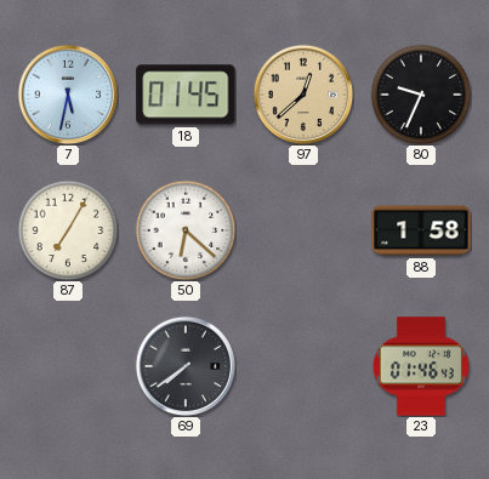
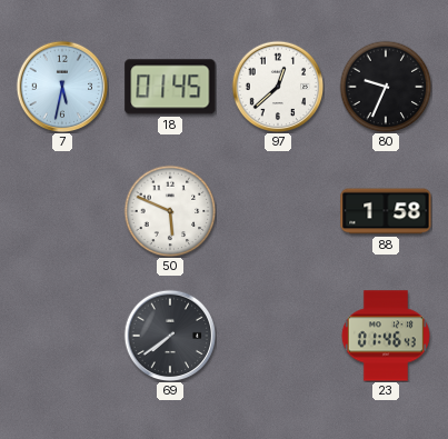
97 dial: champagne -> white
87: 7:05 -> none
50: 6:22 -> 5:49
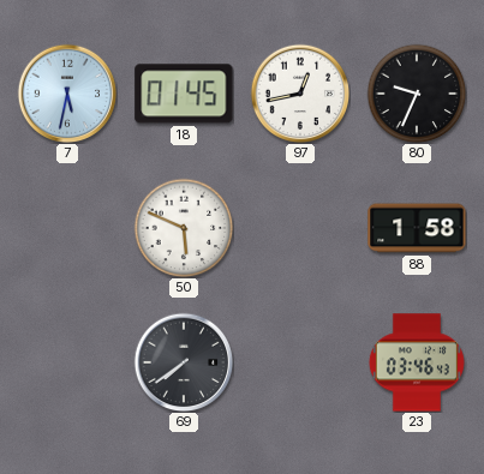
97: 12:38 -> 12:43
23: 01:46 -> 03:46
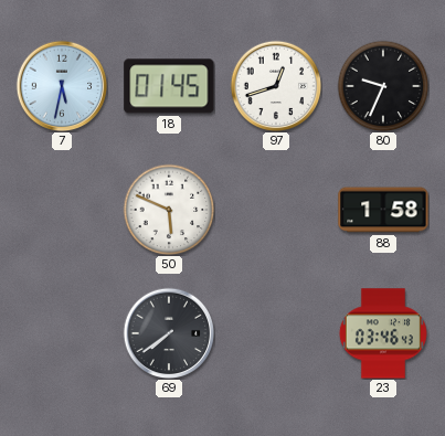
97: 12:43 -> 12:42
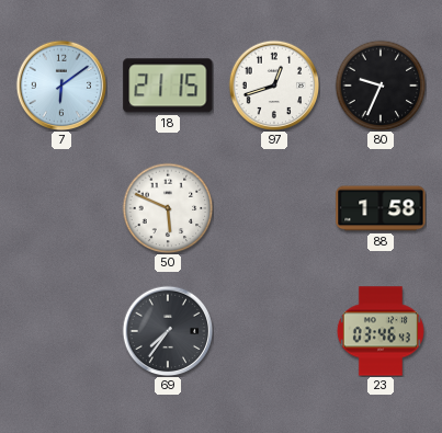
7: 5:32 -> 6:09
18: 01:45 -> 21:15
69: 7:39 -> 7:36
